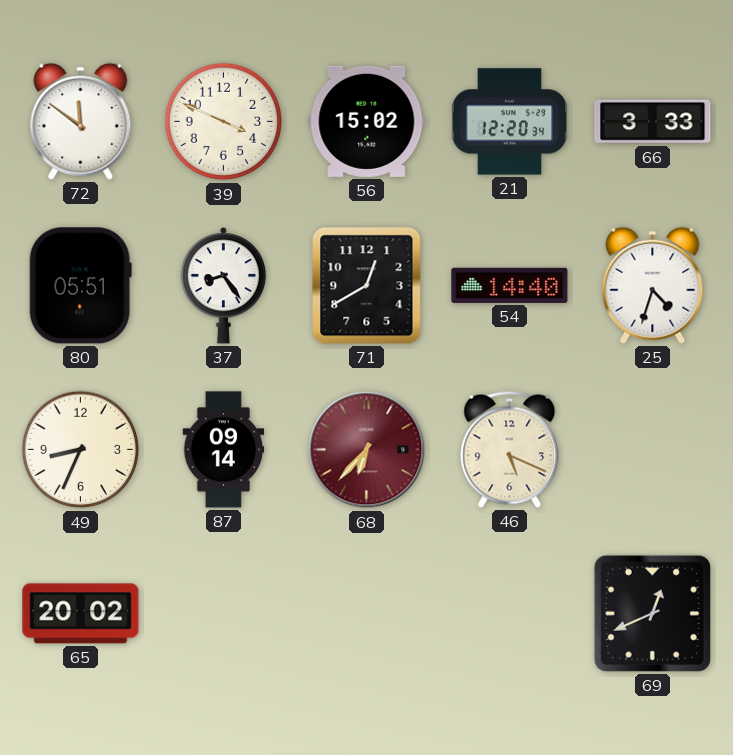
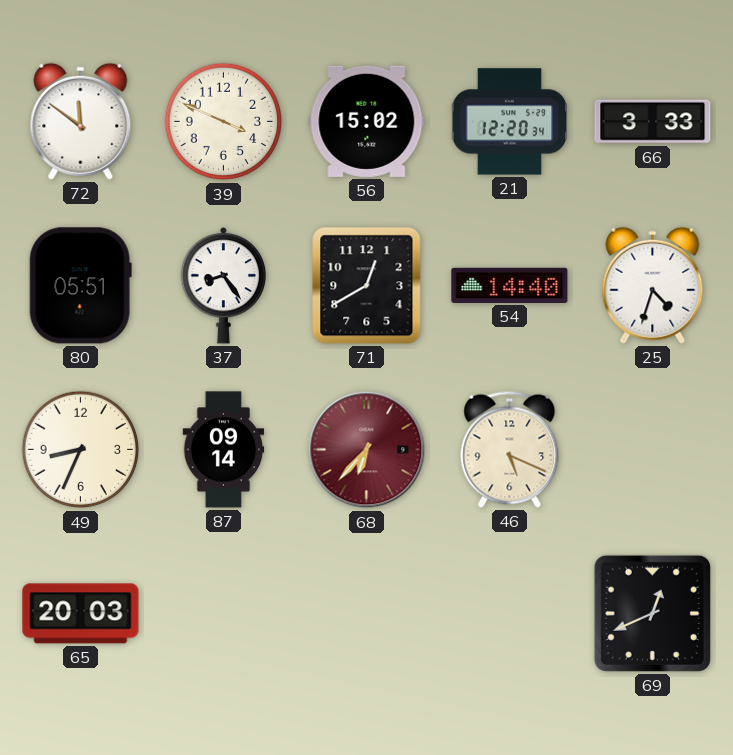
65: 20:02 -> 20:03
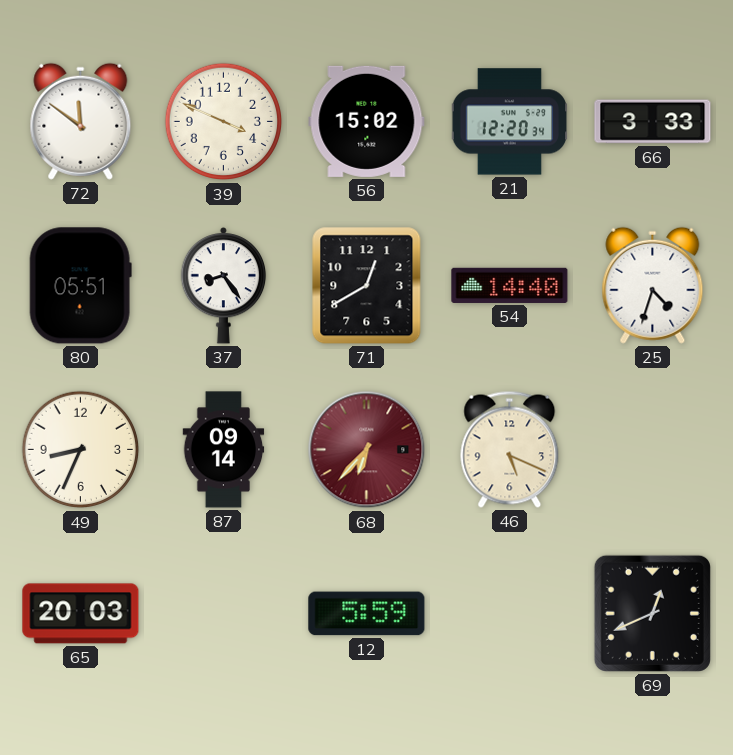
12: none -> 5:59
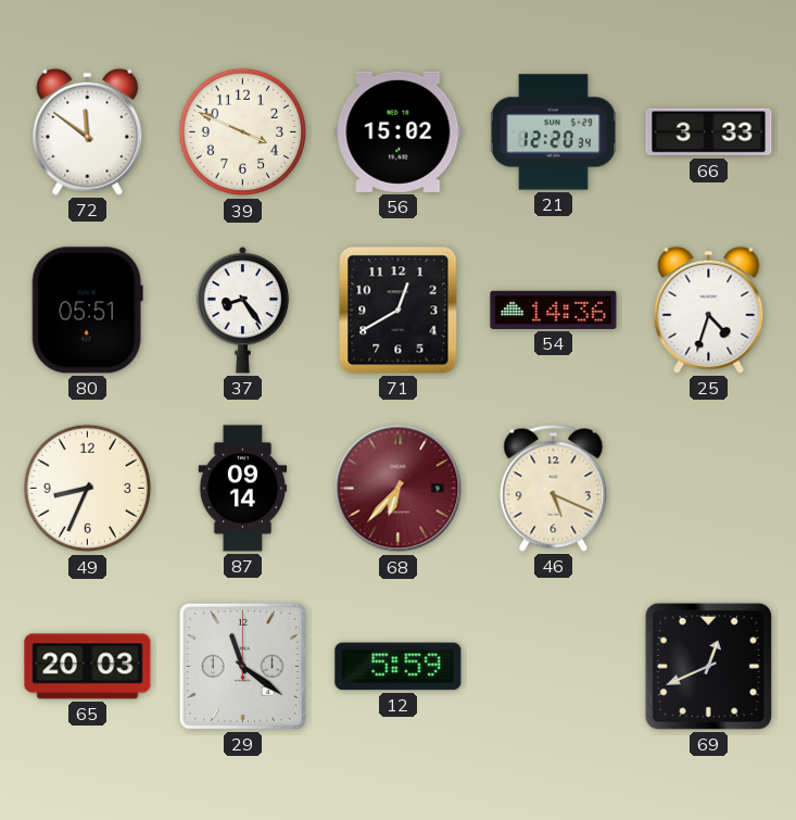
54: 14:40 -> 14:36
29: none -> 11:21
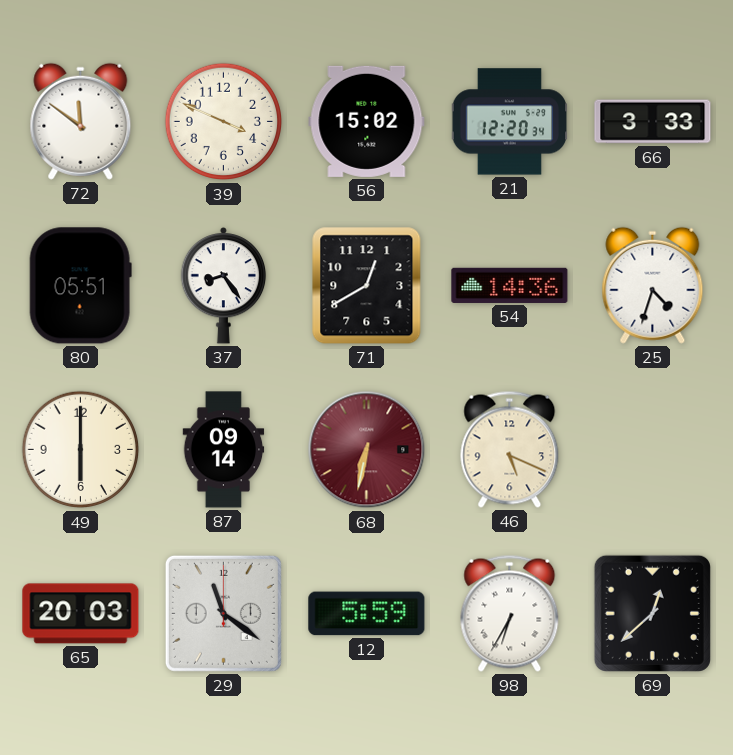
49: 8:34 -> 6:00
68: 6:37 -> 6:32
98: none -> 6:35
69: 12:41 -> 12:38
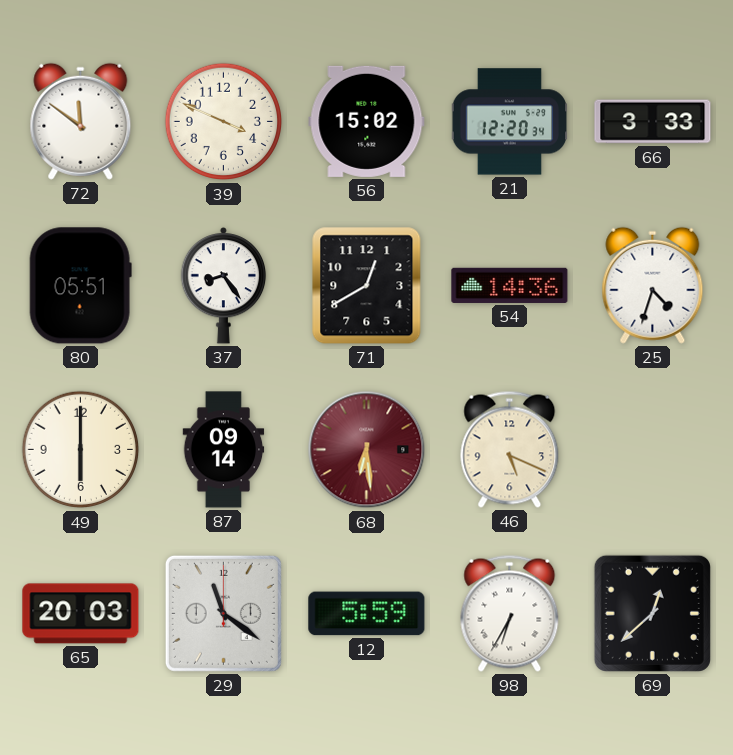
68: 6:32 -> 6:29
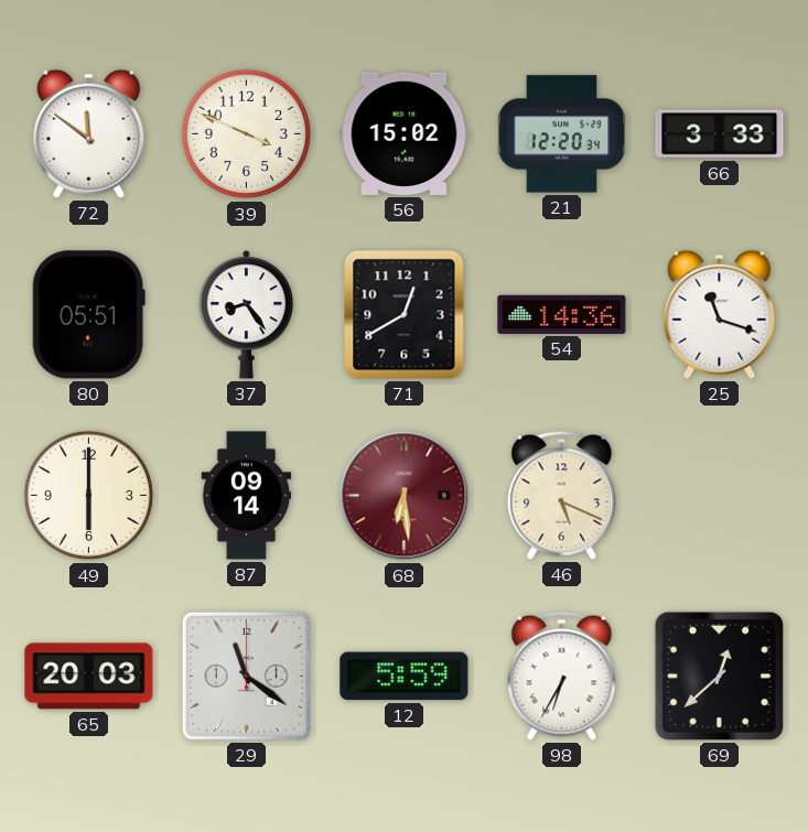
25: 4:33 -> 11:18
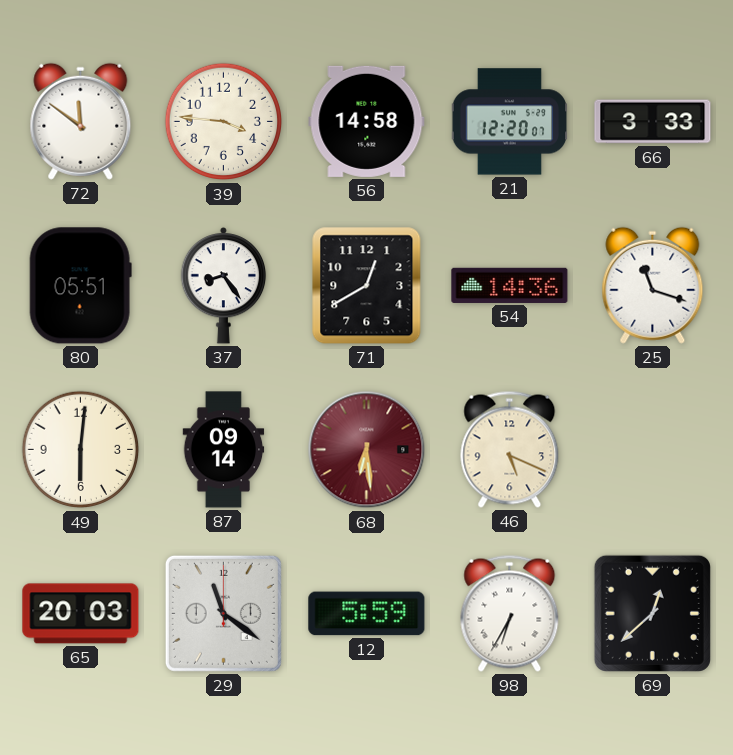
39: 3:49 -> 3:46
56: 15:02 -> 14:58
21: 12:20:34 -> 12:20:07
49: 6:00 -> 6:01
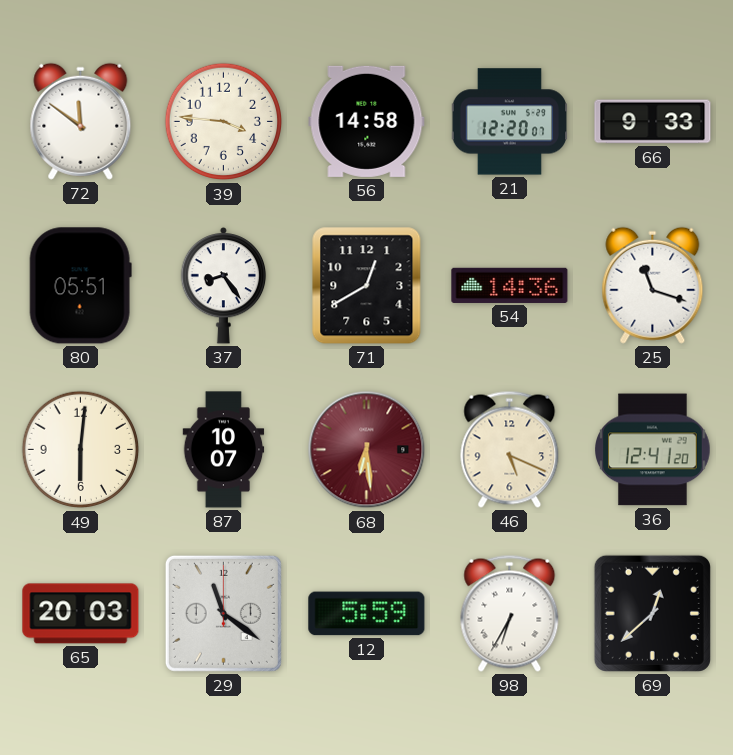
66: 3:33 -> 9:33
87: 09:14 -> 10:07
36: none -> 12:41
